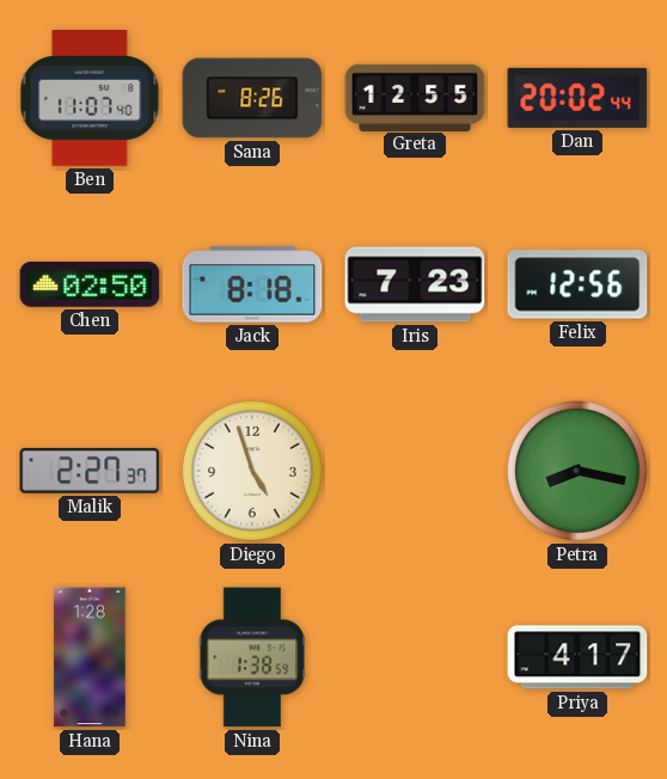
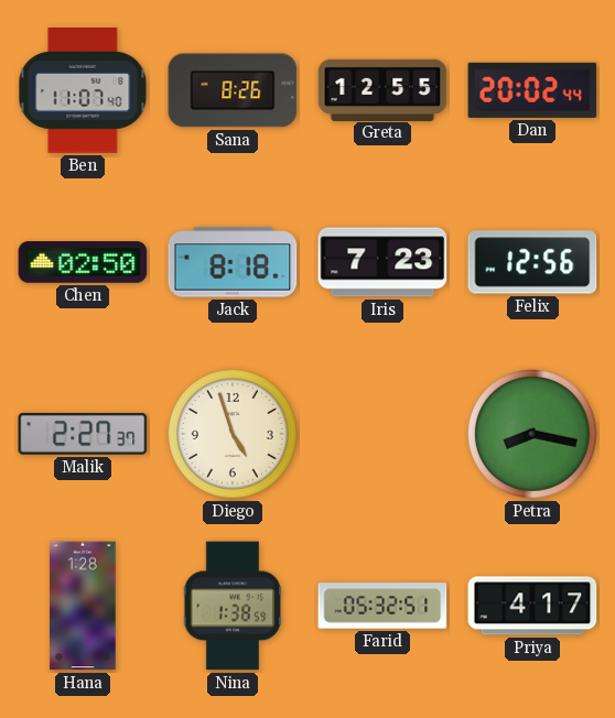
Farid: none -> 05:32
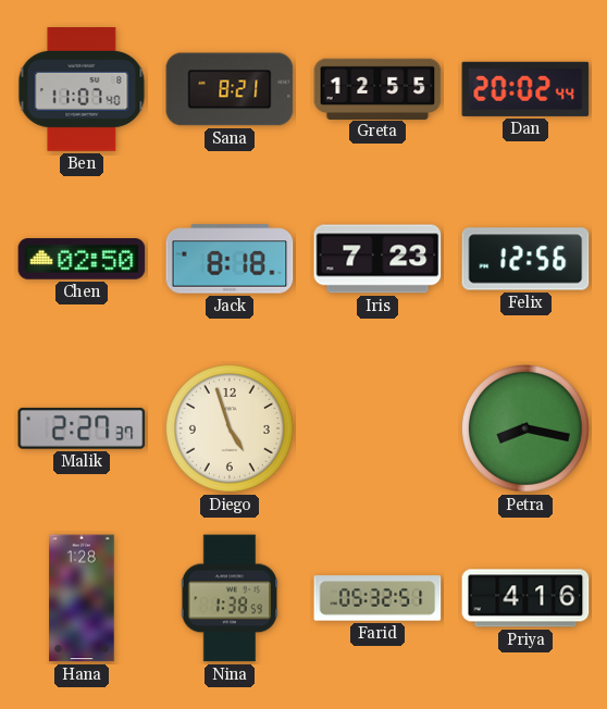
Sana: 8:26 -> 8:21
Priya: 4:17 -> 4:16
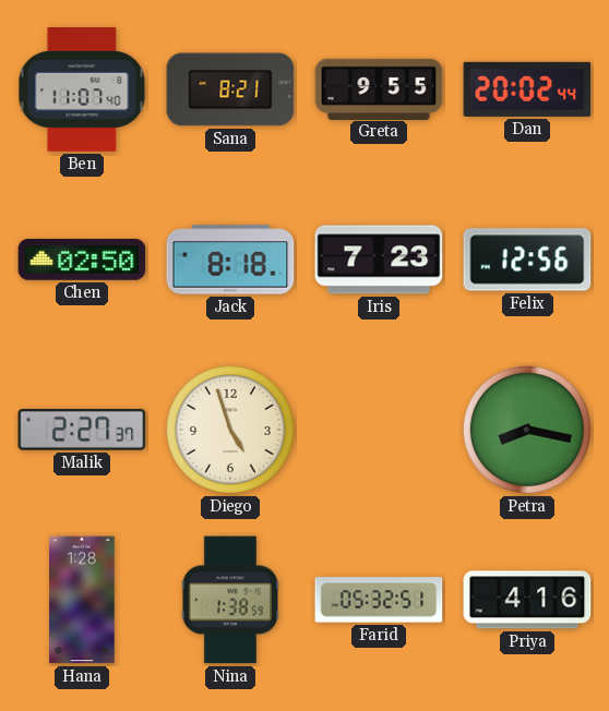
Greta: 12:55 -> 9:55
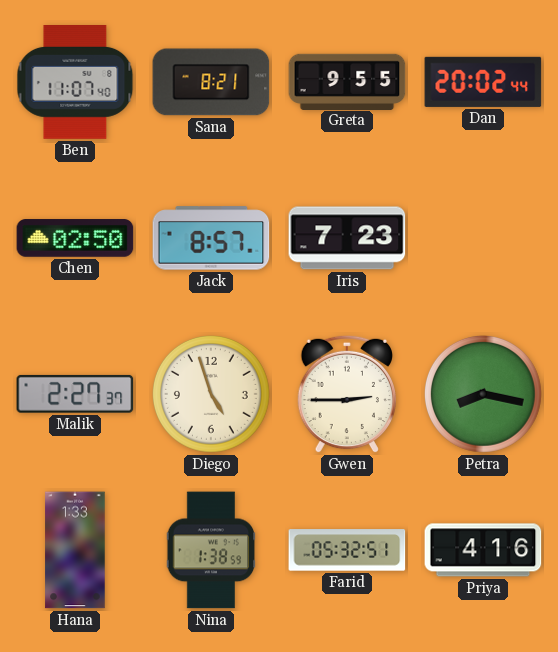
Jack: 8:18 -> 8:57
Felix: 12:56 -> none
Gwen: none -> 2:45
Hana: 1:28 -> 1:33
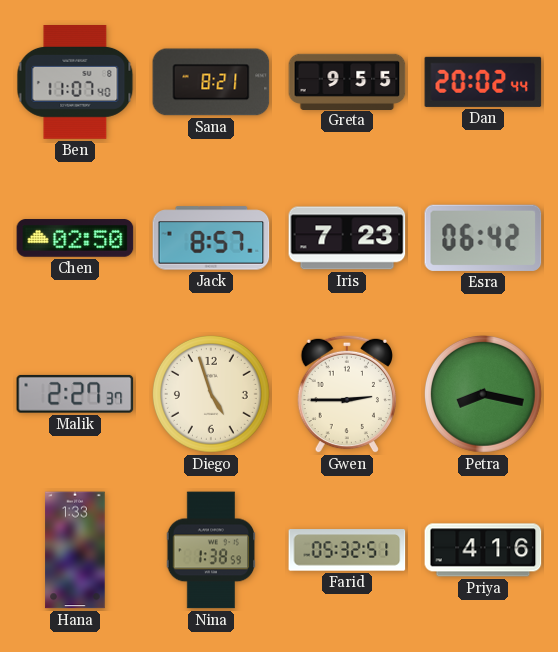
Esra: none -> 06:42
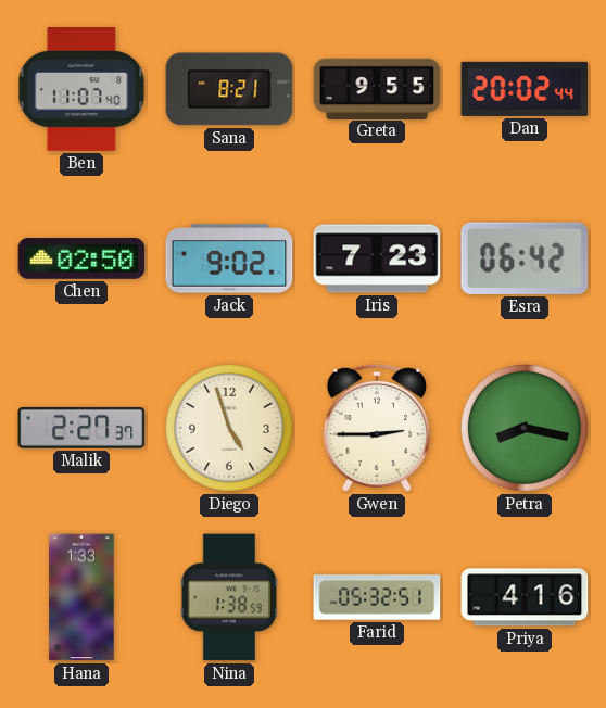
Jack: 8:57 -> 9:02
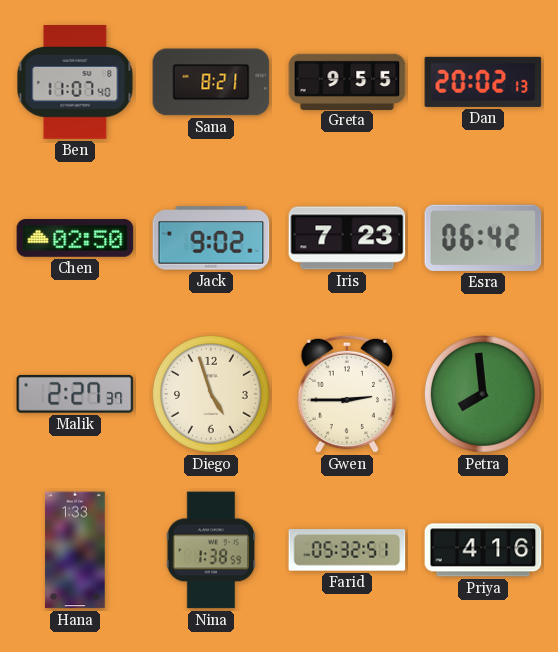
Dan: 20:02:44 -> 20:02:13
Petra: 8:17 -> 7:59
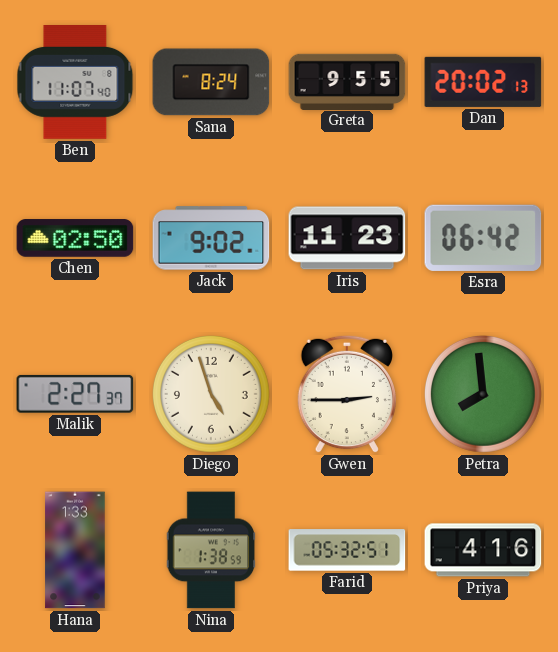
Sana: 8:21 -> 8:24
Iris: 7:23 -> 11:23
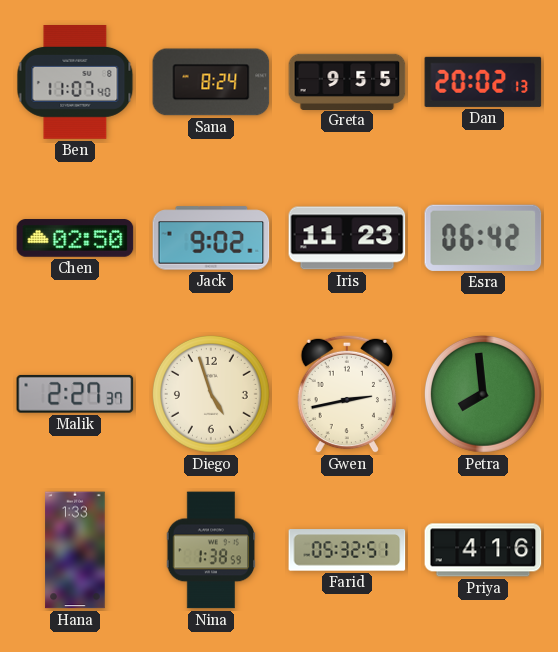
Gwen: 2:45 -> 2:43
